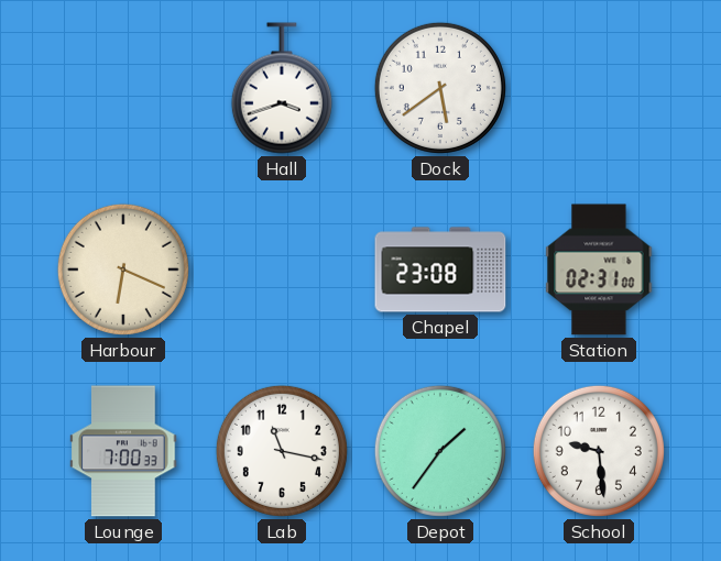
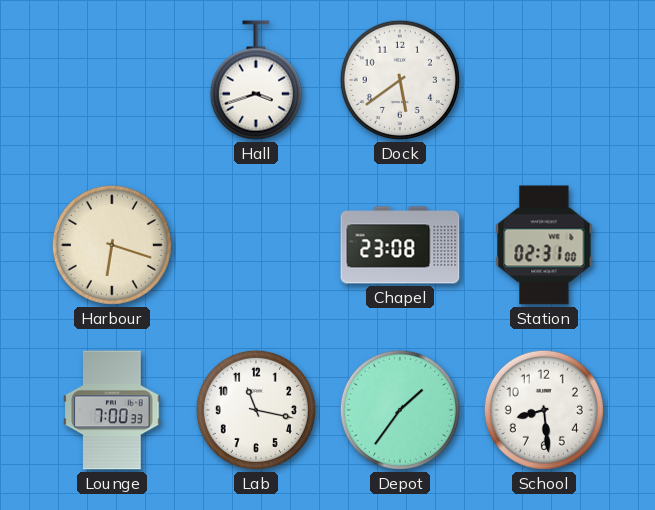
Harbour: 6:19 -> 6:18
School: 9:29 -> 8:29
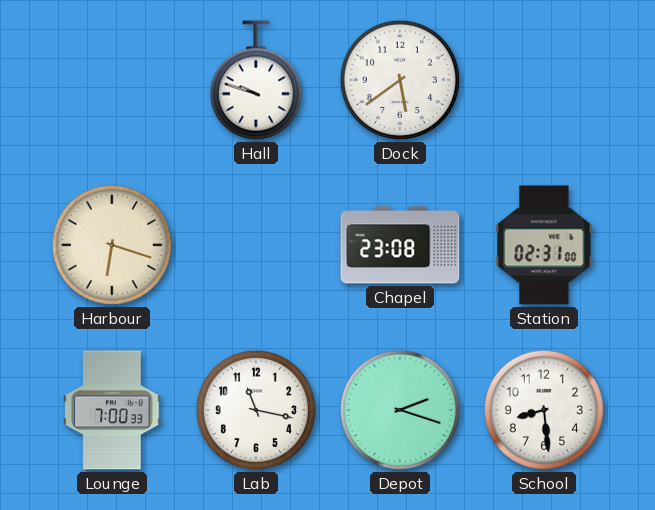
Hall: 3:42 -> 9:48
Depot: 1:36 -> 2:18
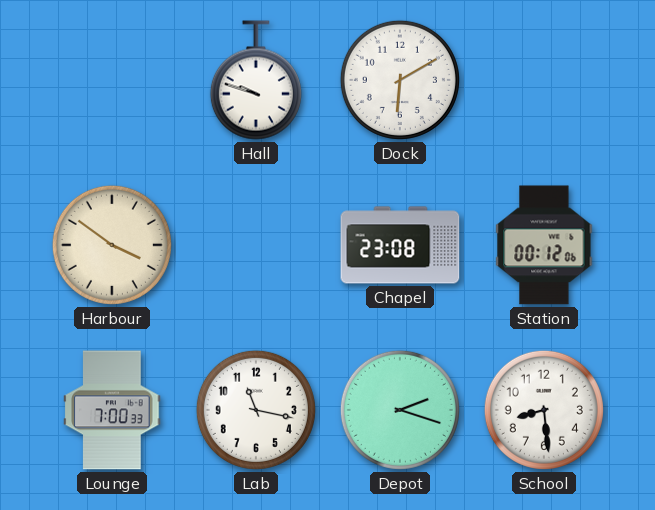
Dock: 5:39 -> 6:10
Harbour: 6:18 -> 3:51
Station: 02:31 -> 00:12
